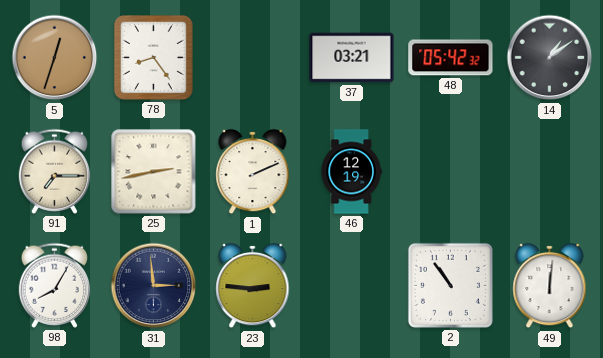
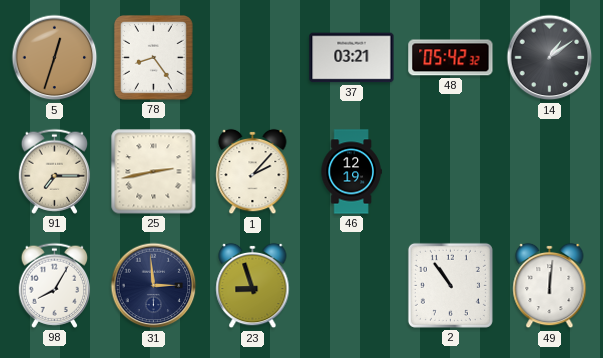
1: 2:11 -> 2:07
23: 2:46 -> 8:57
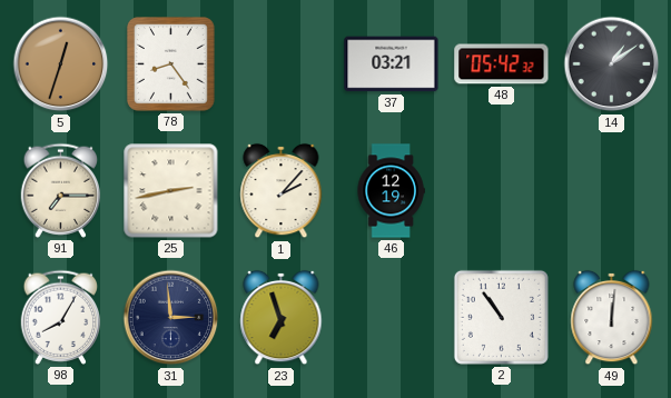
23: 8:57 -> 6:57
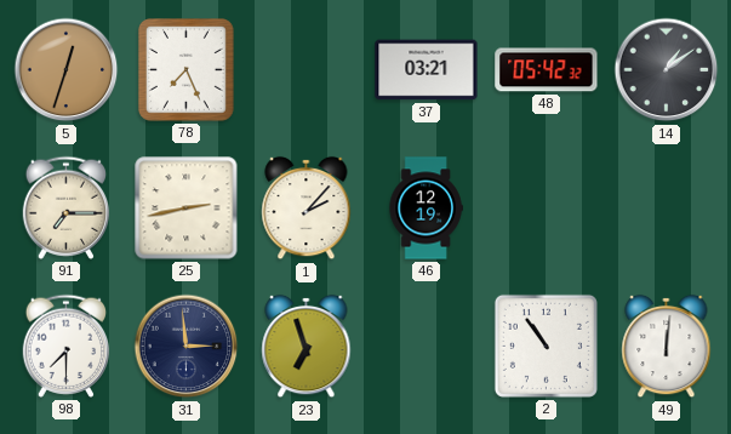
78: 8:24 -> 7:26
98: 8:05 -> 7:30
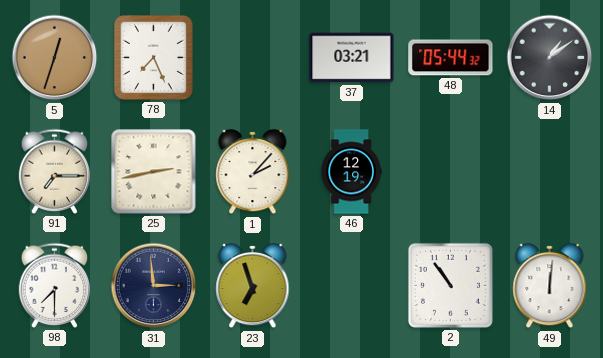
48: 05:42 -> 05:44
